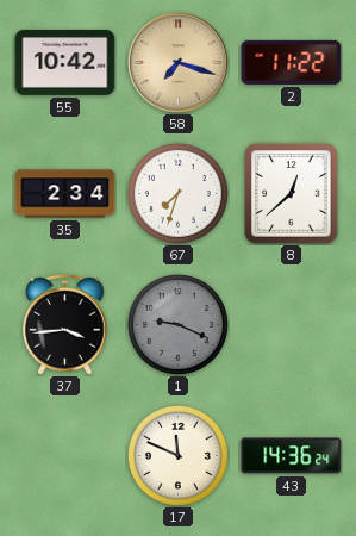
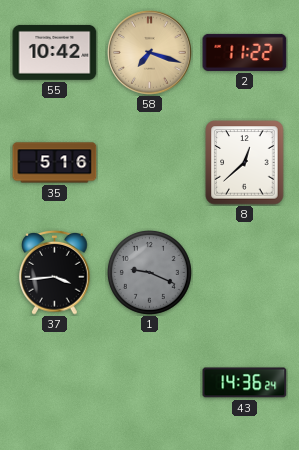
35: 2:34 -> 5:16
67: 7:33 -> none
17: 11:49 -> none
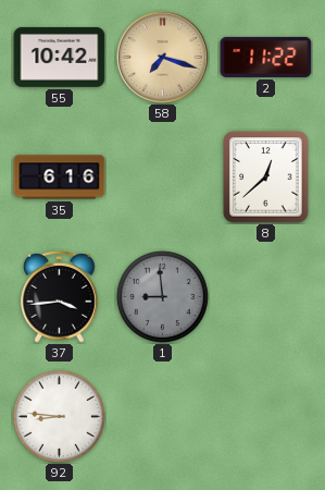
35: 5:16 -> 6:16
1: 9:19 -> 8:59
92: none -> 8:46
43: 14:36 -> none
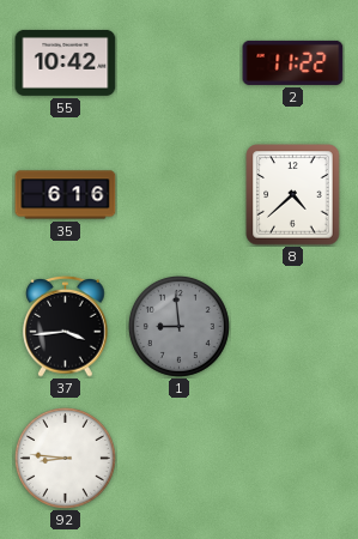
58: 7:18 -> none
8: 12:38 -> 4:38
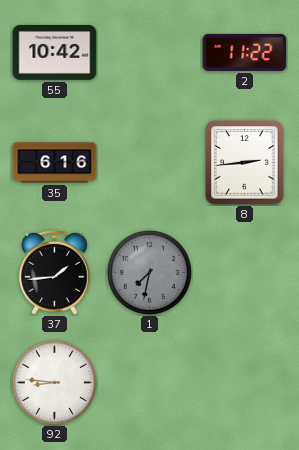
8: 4:38 -> 2:44
37: 3:44 -> 1:44
1: 8:59 -> 7:32
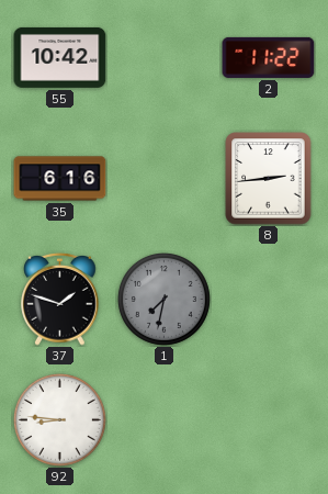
37: 1:44 -> 1:48
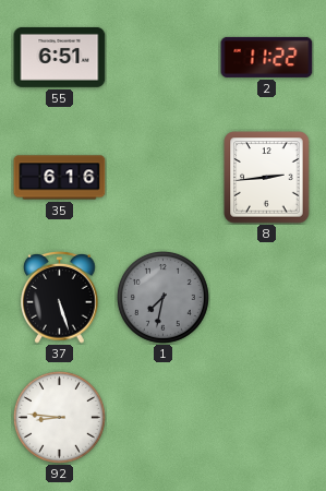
55: 10:42 -> 6:51
37: 1:48 -> 5:27
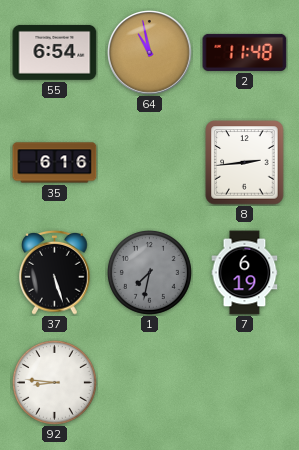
55: 6:51 -> 6:54
64: none -> 10:58
2: 11:22 -> 11:48
7: none -> 6:19
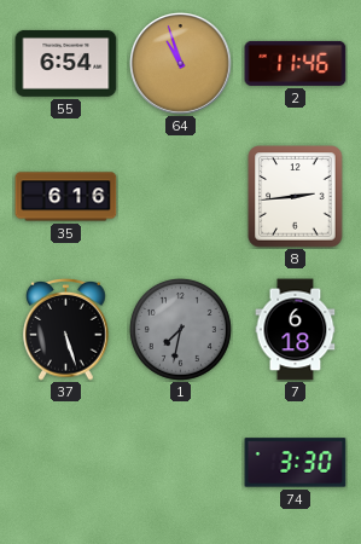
64: 10:58 -> 10:57
2: 11:48 -> 11:46
7: 6:19 -> 6:18
92: 8:46 -> none
74: none -> 3:30
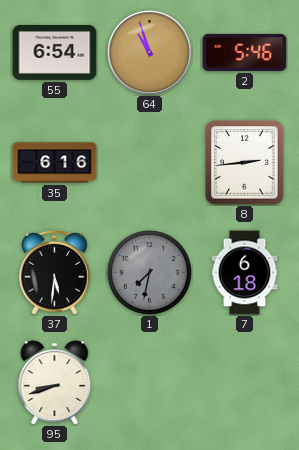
2: 11:46 -> 5:46
37: 5:27 -> 5:31
95: none -> 8:42
74: 3:30 -> none
